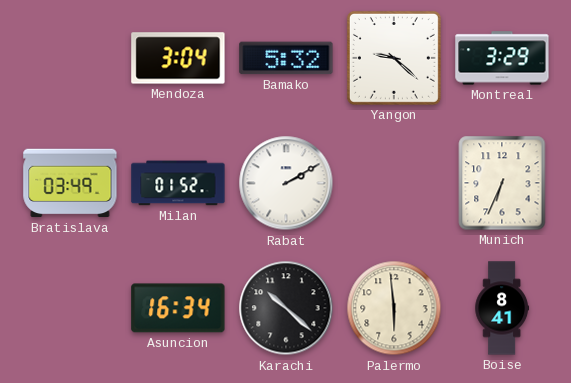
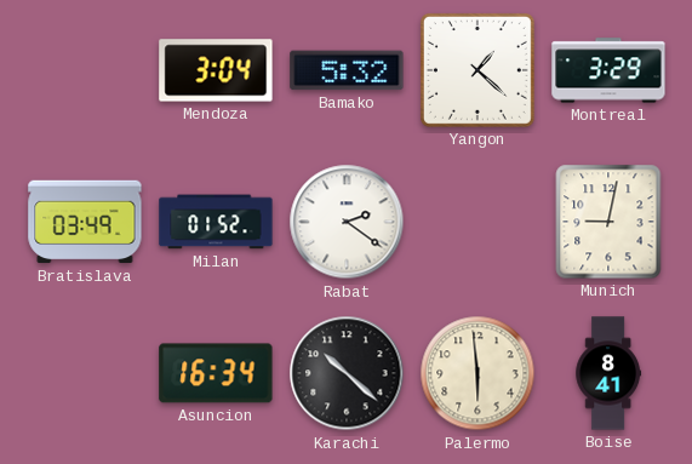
Yangon: 9:22 -> 1:22
Rabat: 2:10 -> 2:21
Munich: 6:34 -> 9:02
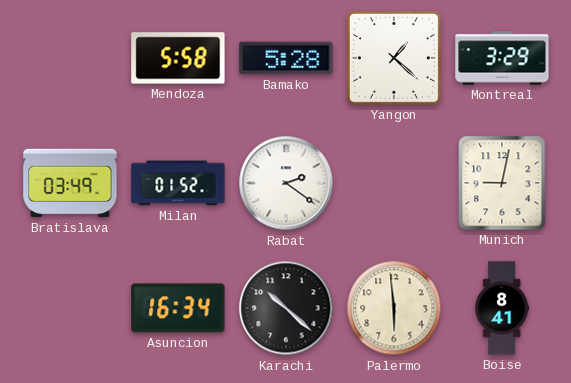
Mendoza: 3:04 -> 5:58
Bamako: 5:32 -> 5:28
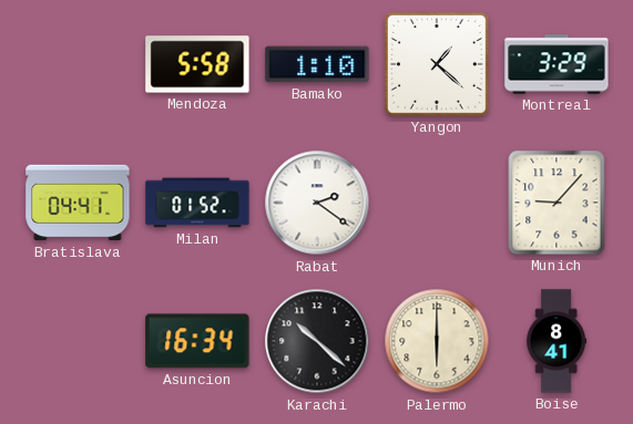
Bamako: 5:28 -> 1:10
Bratislava: 03:49 -> 04:41
Munich: 9:02 -> 9:07
Palermo: 5:59 -> 6:00
